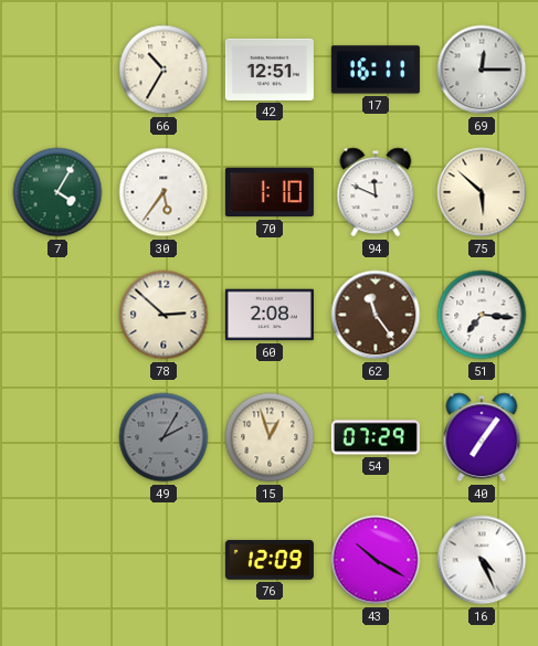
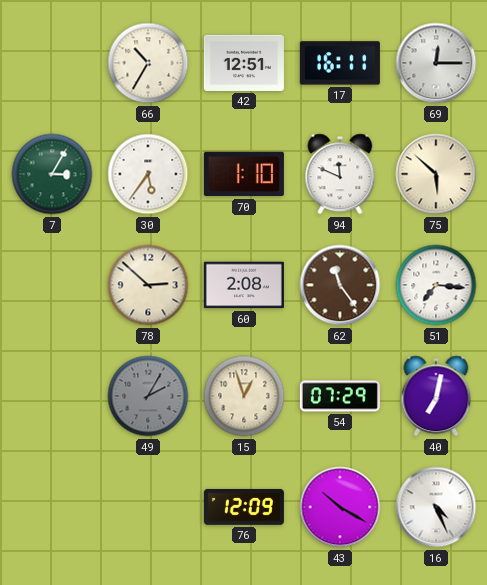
7: 4:05 -> 3:05
40: 7:06 -> 7:02
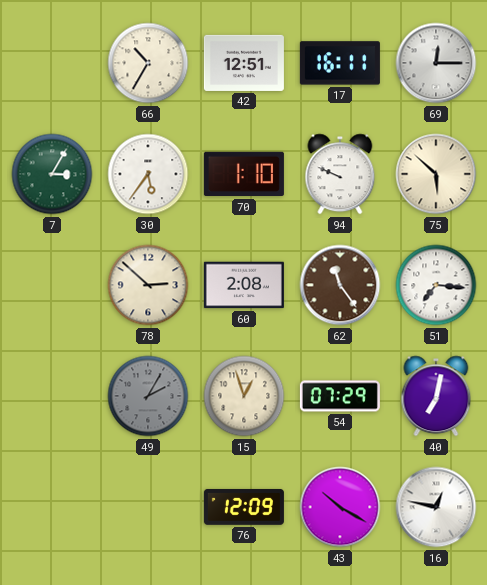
94: 11:49 -> 9:49
16: 4:26 -> 12:47
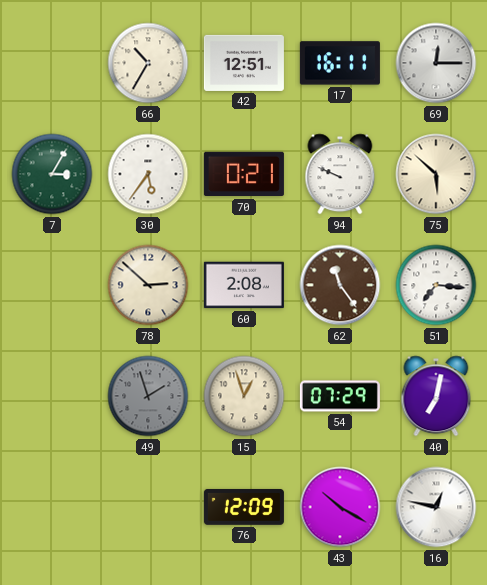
70: 1:10 -> 0:21
49: 2:05 -> 1:57
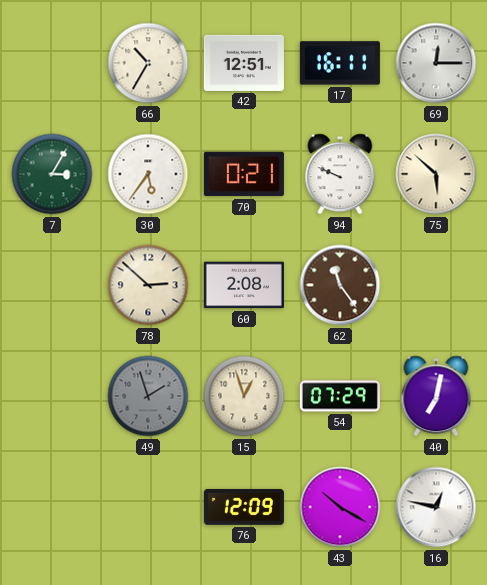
51: 7:16 -> none
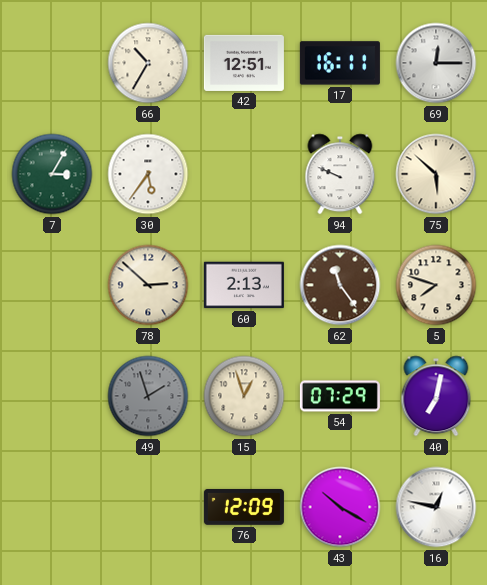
70: 0:21 -> none
60: 2:08 -> 2:13
5: none -> 7:48
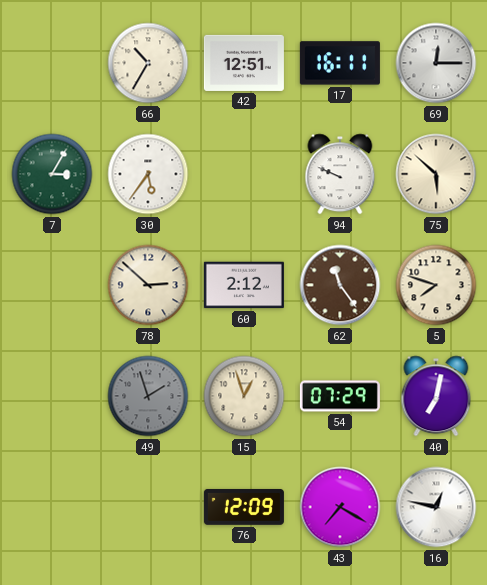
60: 2:13 -> 2:12
43: 10:20 -> 7:20
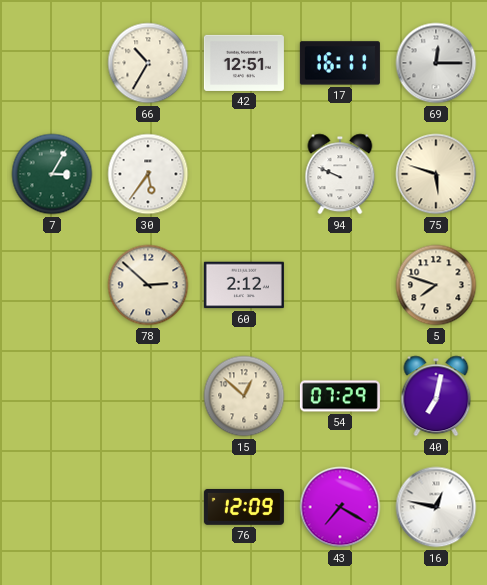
75: 5:52 -> 5:48
62: 11:24 -> none
49: 1:57 -> none
15: 12:57 -> 12:52
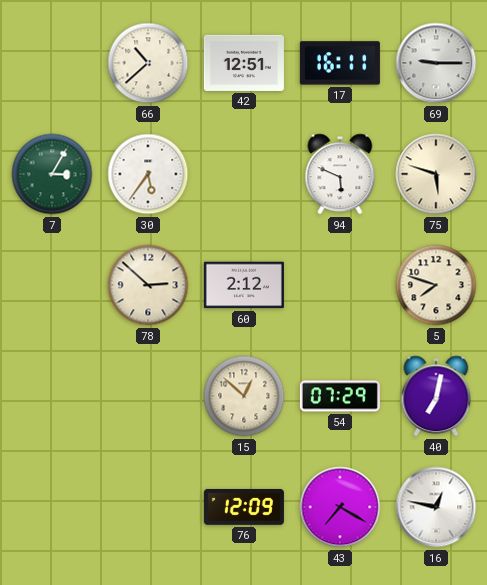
66: 10:35 -> 10:38
69: 12:15 -> 9:15
94: 9:49 -> 5:49
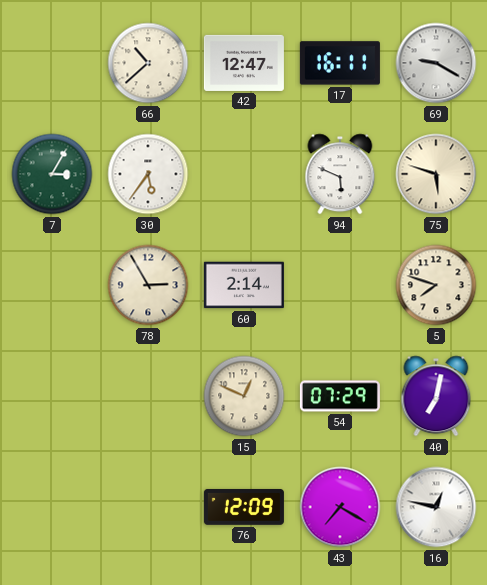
42: 12:51 -> 12:47
69: 9:15 -> 9:20
78: 2:52 -> 2:55
60: 2:12 -> 2:14
15: 12:52 -> 12:49
